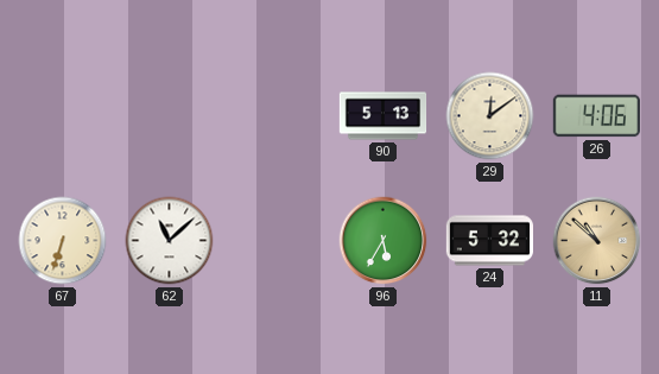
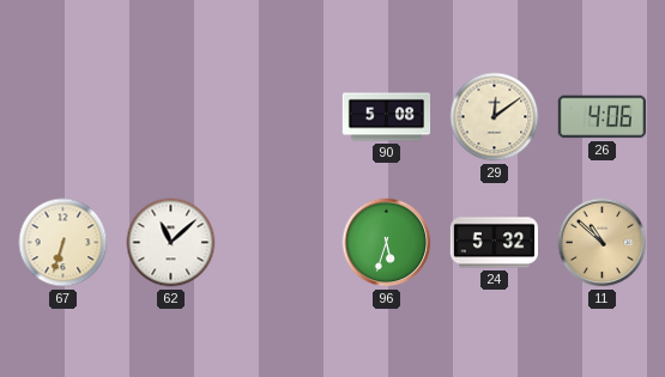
90: 5:13 -> 5:08
96: 5:35 -> 5:33
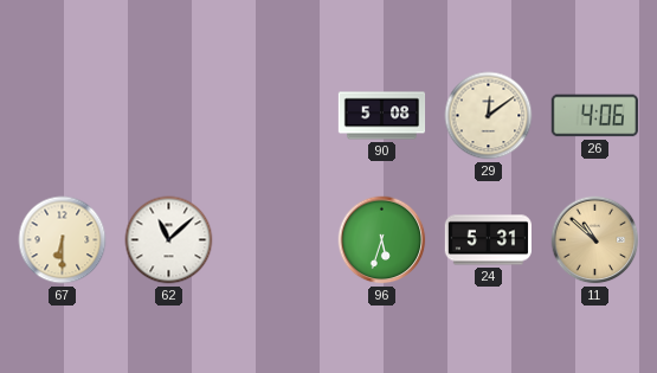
67: 6:33 -> 6:30
24: 5:32 -> 5:31
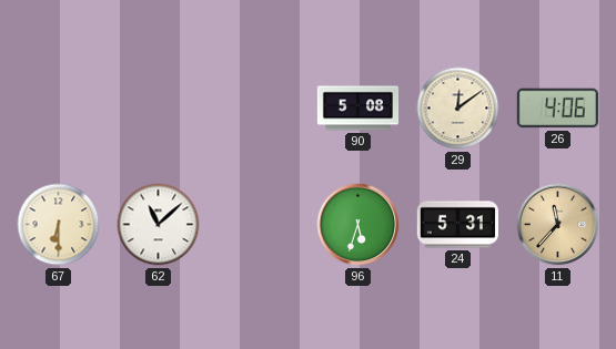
11: 10:52 -> 11:37
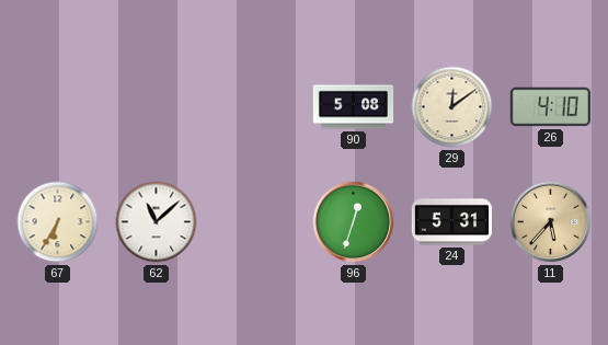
26: 4:06 -> 4:10
67: 6:30 -> 6:35
96: 5:33 -> 12:33
11: 11:37 -> 5:37
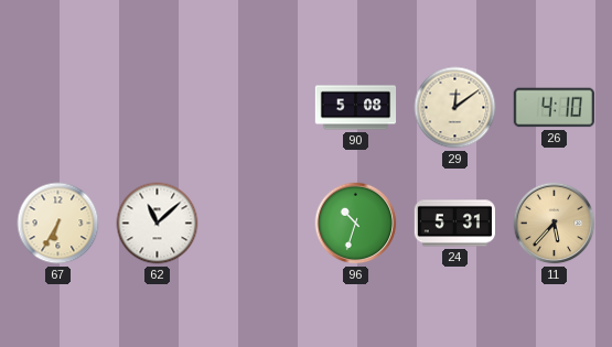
96: 12:33 -> 10:33
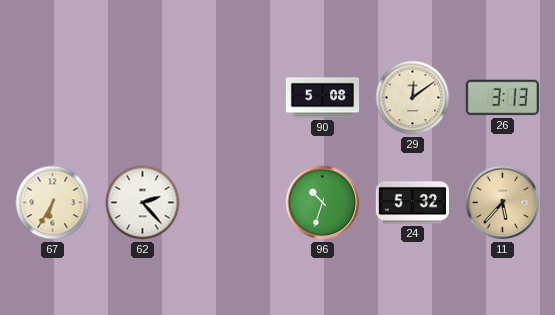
26: 4:10 -> 3:13
62: 11:08 -> 2:23
24: 5:31 -> 5:32
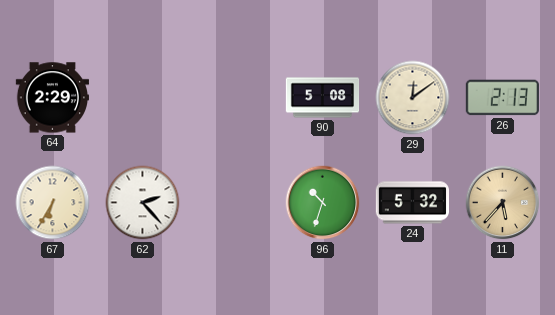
64: none -> 2:29
26: 3:13 -> 2:13
